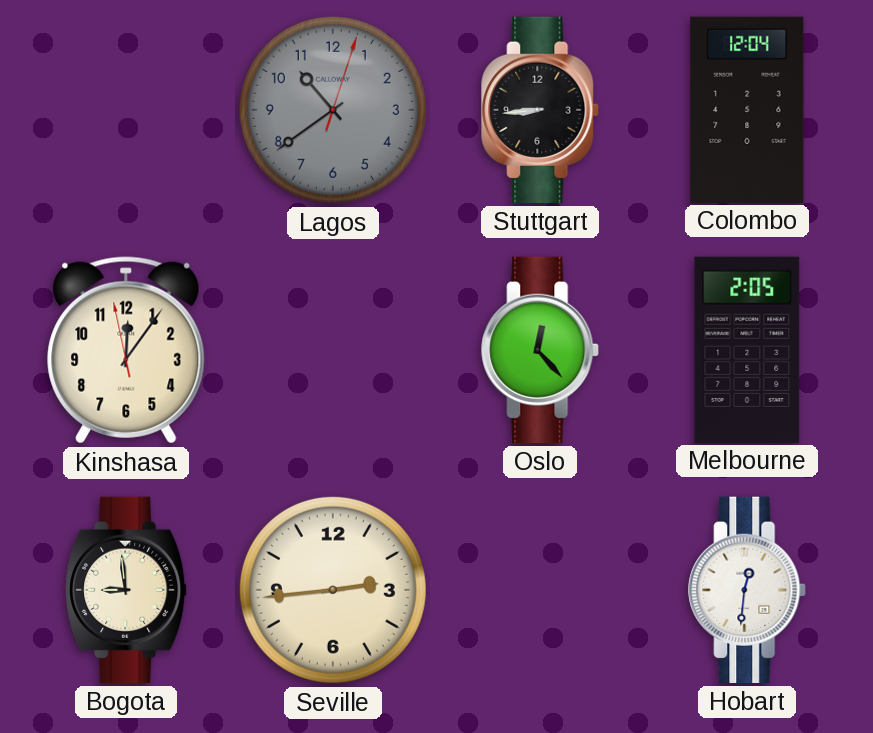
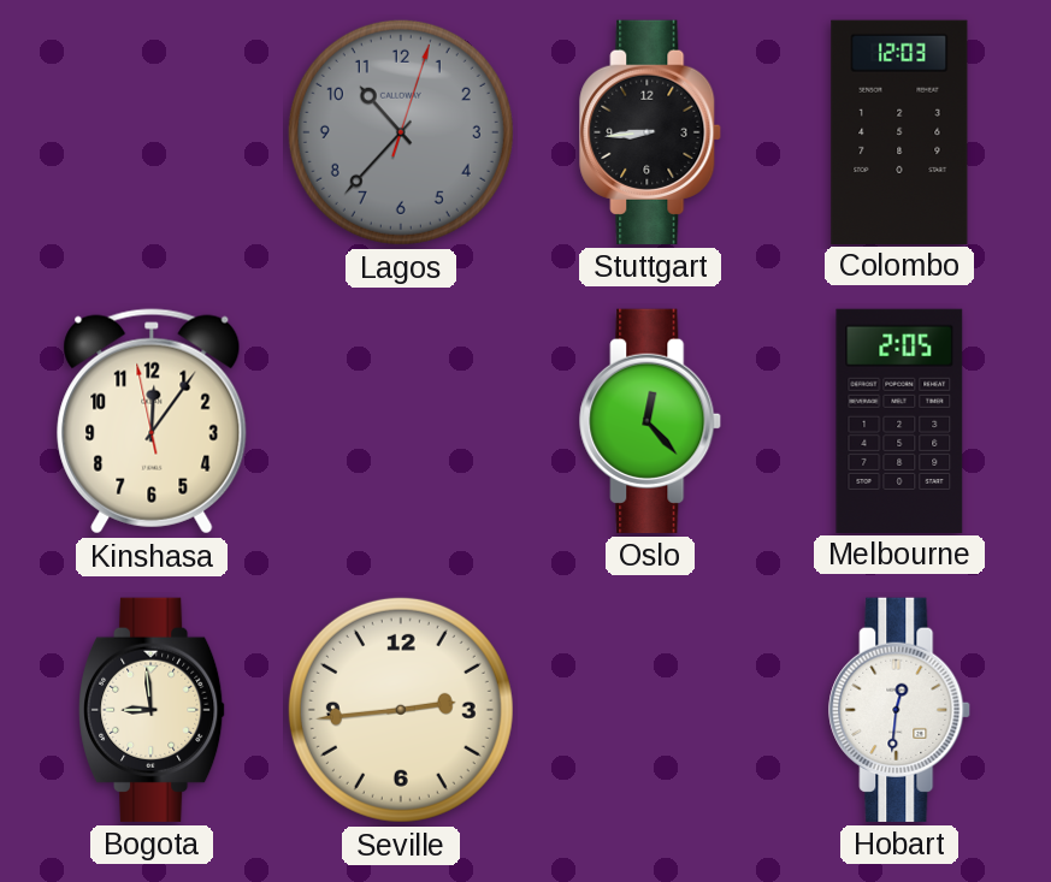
Lagos: 10:39 -> 10:37
Colombo: 12:04 -> 12:03
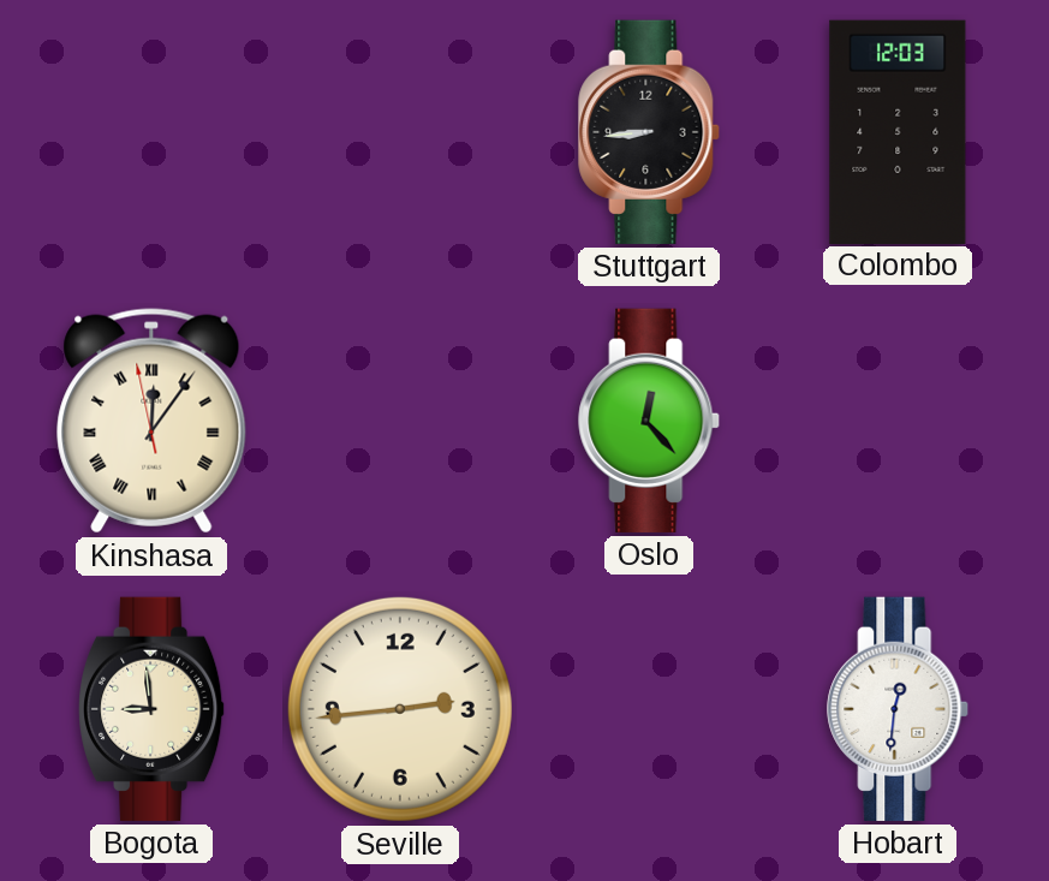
Lagos: 10:37 -> none
Kinshasa numerals: Arabic -> Roman
Melbourne: 2:05 -> none
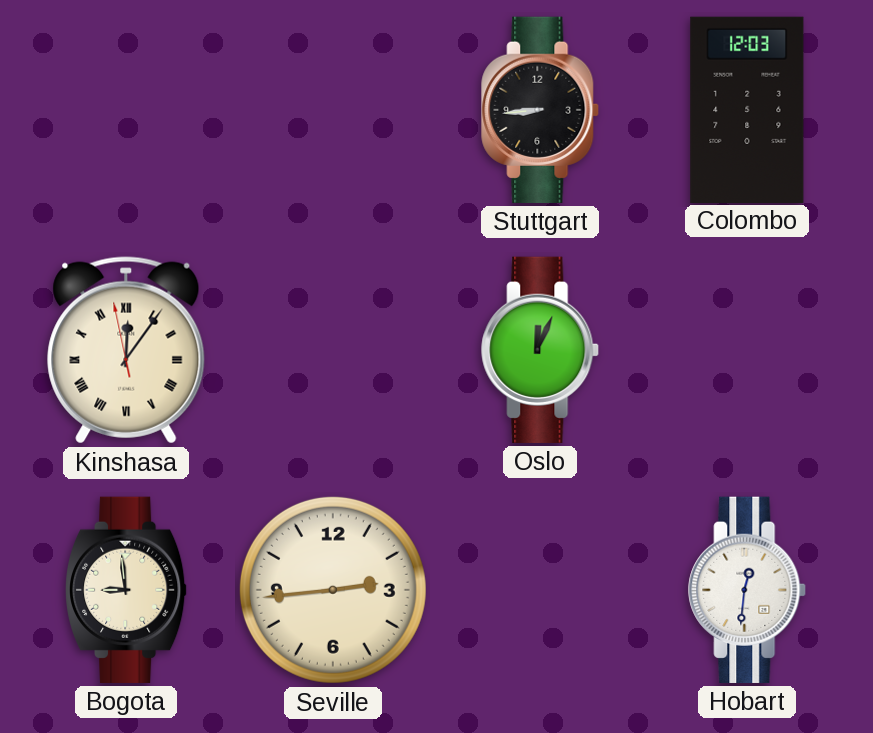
Oslo: 12:23 -> 12:04
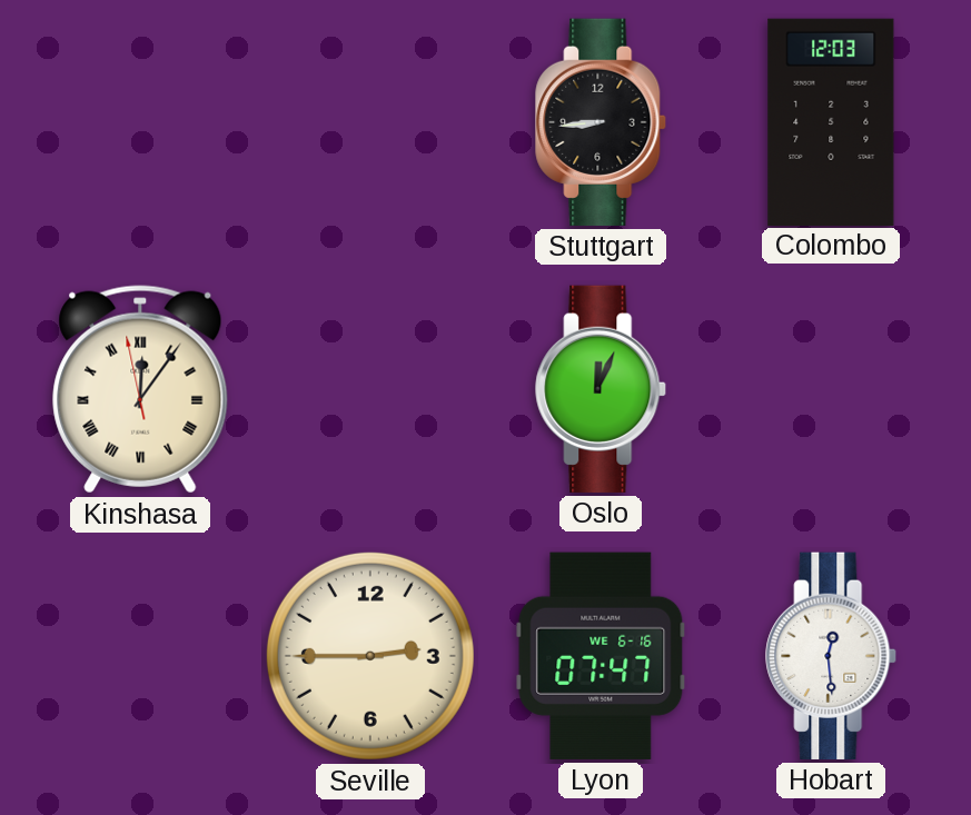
Bogota: 8:59 -> none
Seville: 2:44 -> 2:45
Lyon: none -> 07:47
Hobart: 12:31 -> 12:29
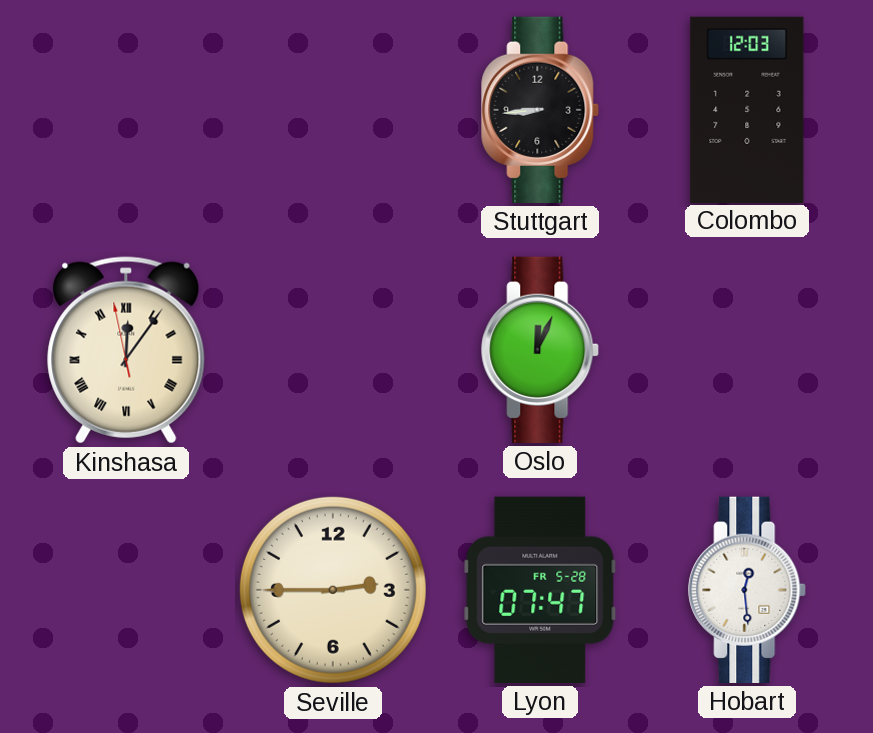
Lyon date: WE 6-16 -> FR 5-28
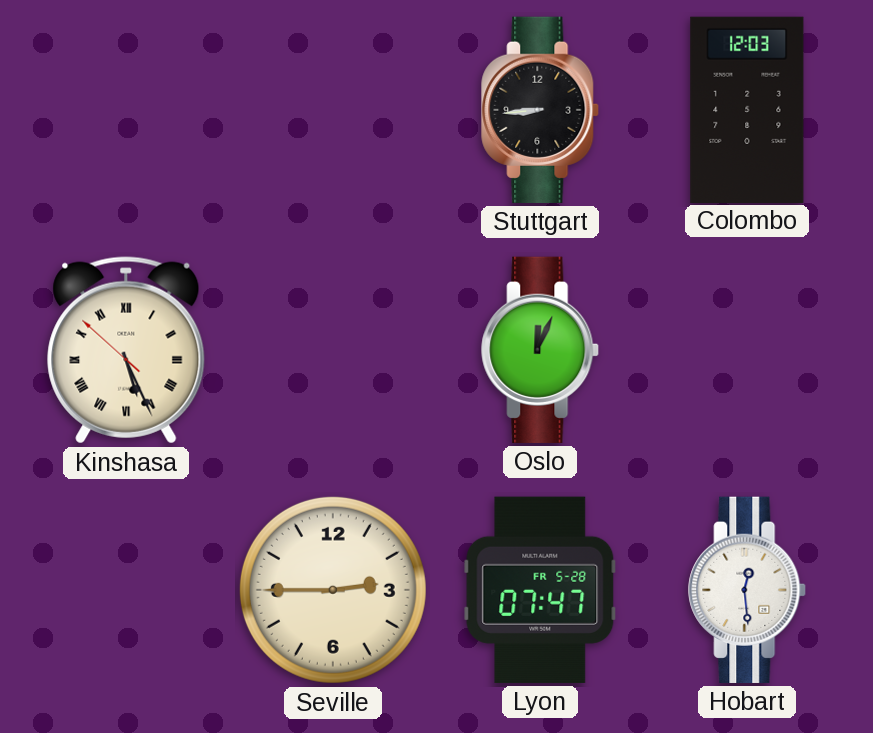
Kinshasa: 12:05 -> 5:25
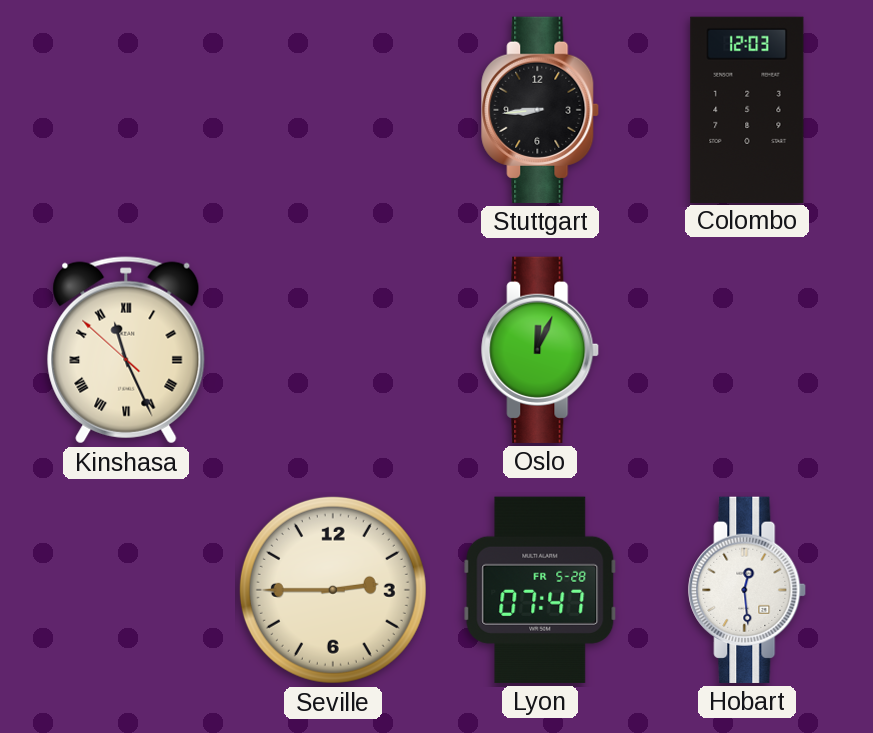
Kinshasa: 5:25 -> 11:25
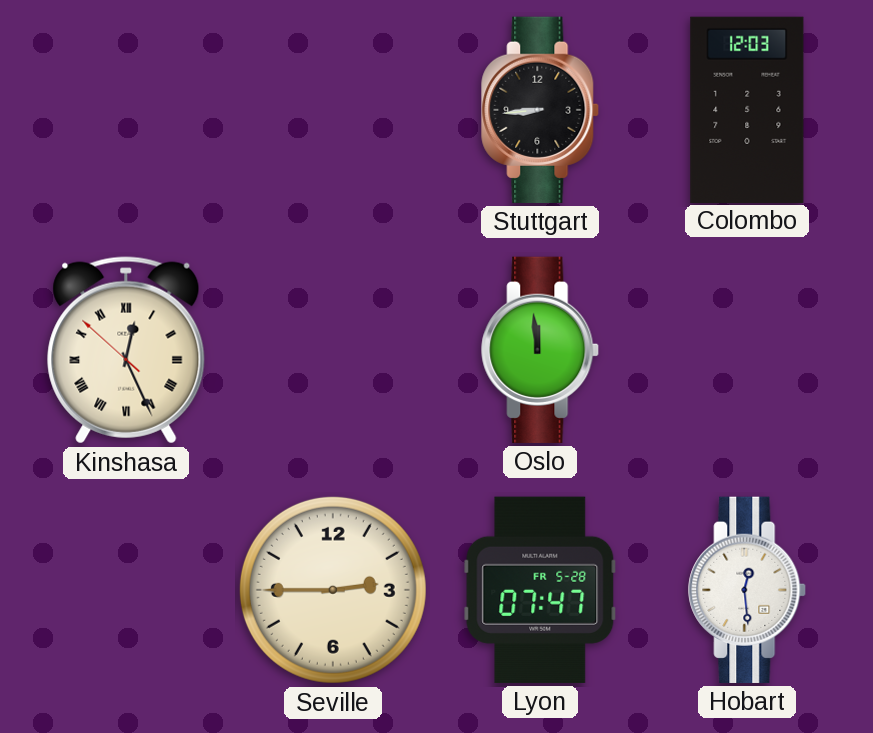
Kinshasa: 11:25 -> 12:25
Oslo: 12:04 -> 11:59
